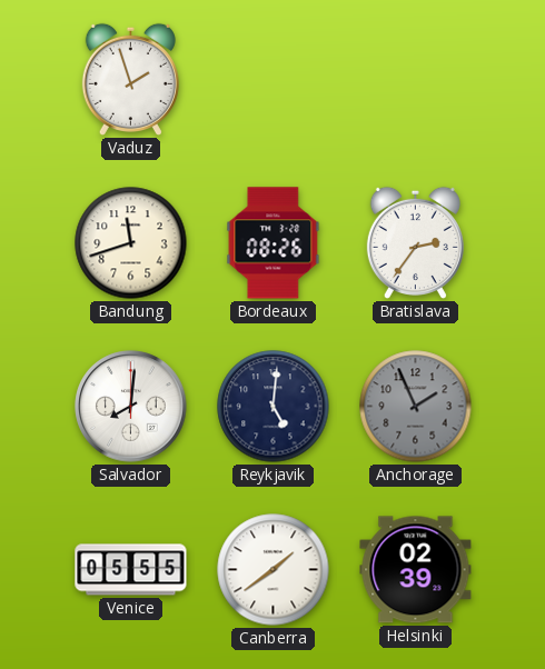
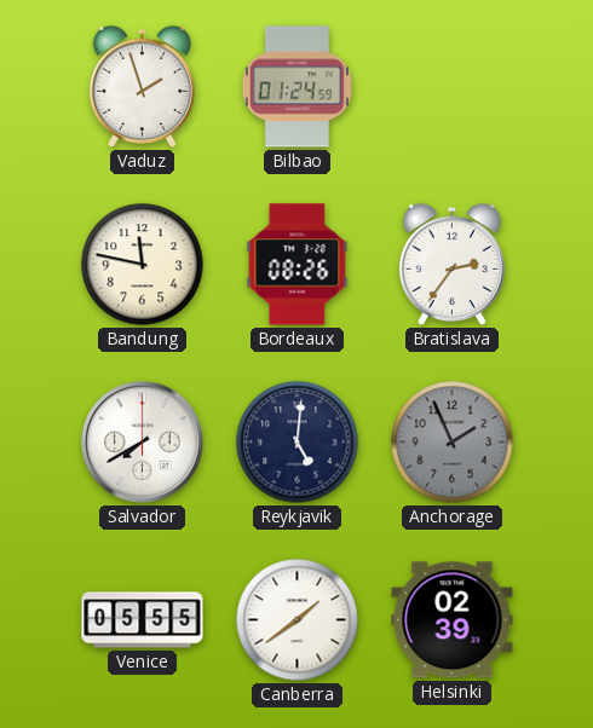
Bilbao: none -> 01:24
Bandung: 11:42 -> 11:47
Salvador: 8:01 -> 7:40
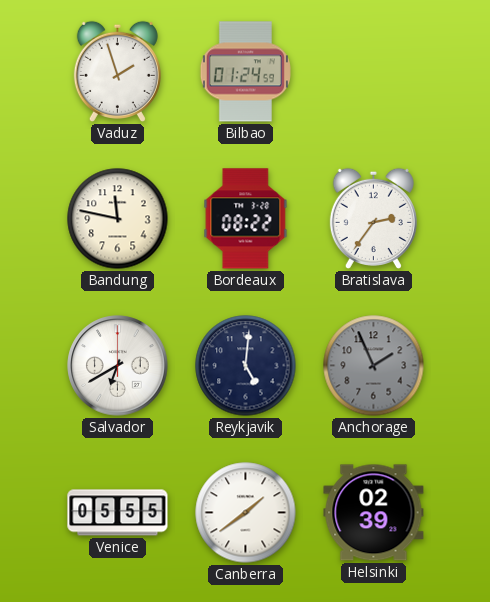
Bordeaux: 08:26 -> 08:22
Salvador: 7:40 -> 6:40
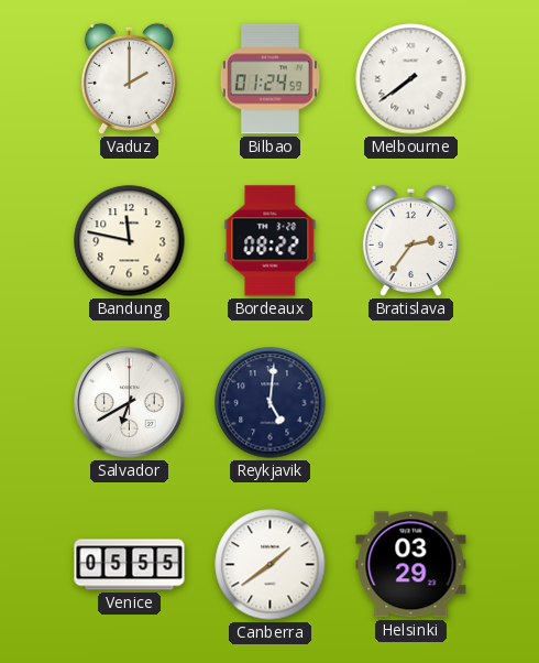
Vaduz: 1:57 -> 2:00
Melbourne: none -> 7:39
Anchorage: 1:56 -> none
Helsinki: 02:39 -> 03:29
